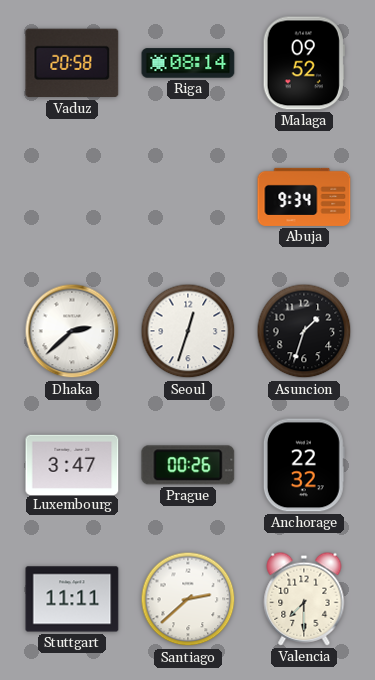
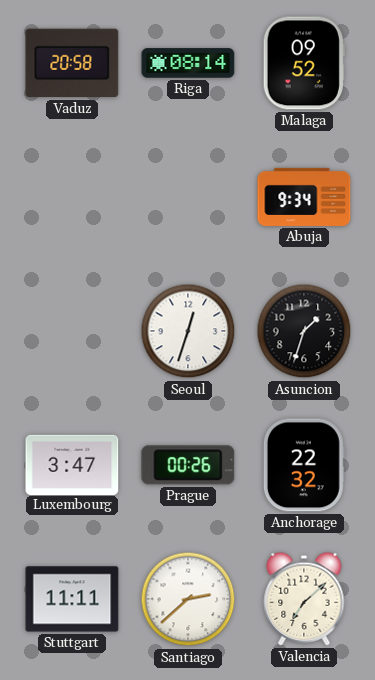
Dhaka: 2:38 -> none
Valencia: 7:30 -> 7:08
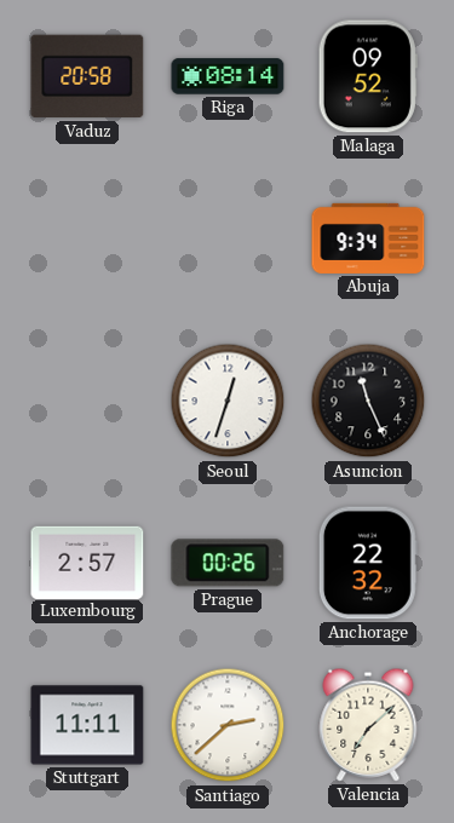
Asuncion: 1:33 -> 11:26
Luxembourg: 3:47 -> 2:57
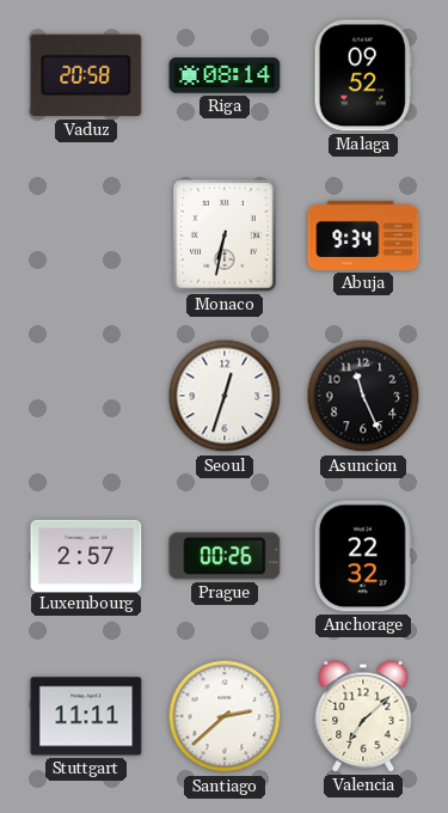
Monaco: none -> 6:32
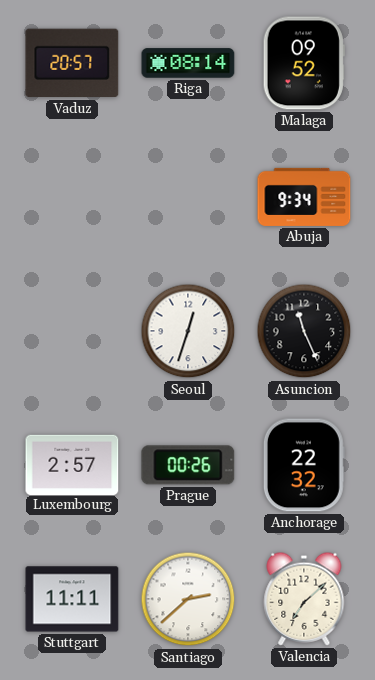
Vaduz: 20:58 -> 20:57
Monaco: 6:32 -> none
